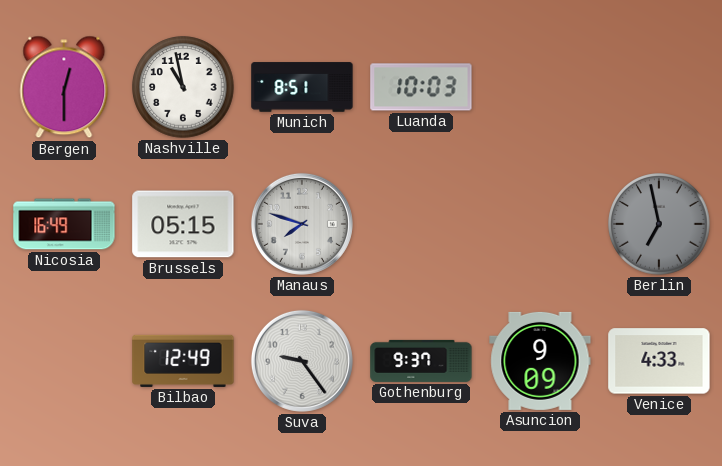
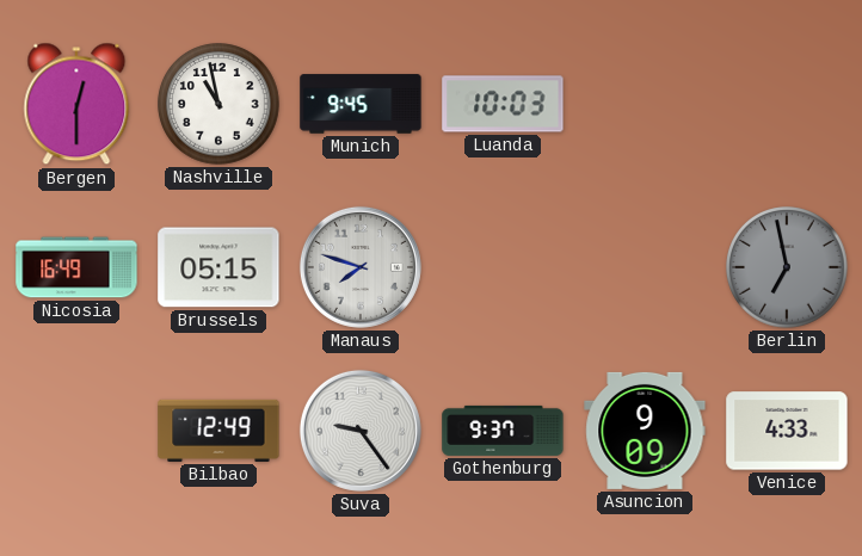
Munich: 8:51 -> 9:45
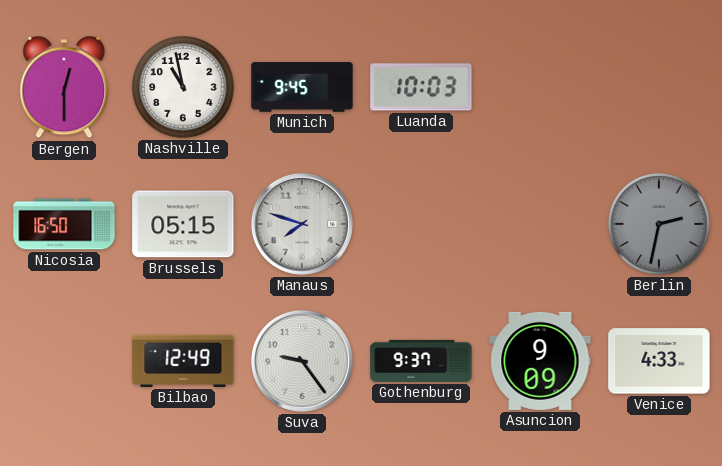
Nicosia: 16:49 -> 16:50
Berlin: 6:58 -> 2:32
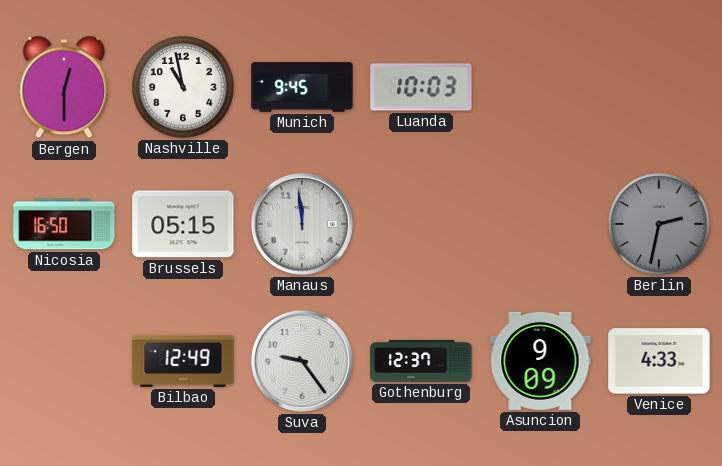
Manaus: 7:48 -> 11:59
Gothenburg: 9:37 -> 12:37
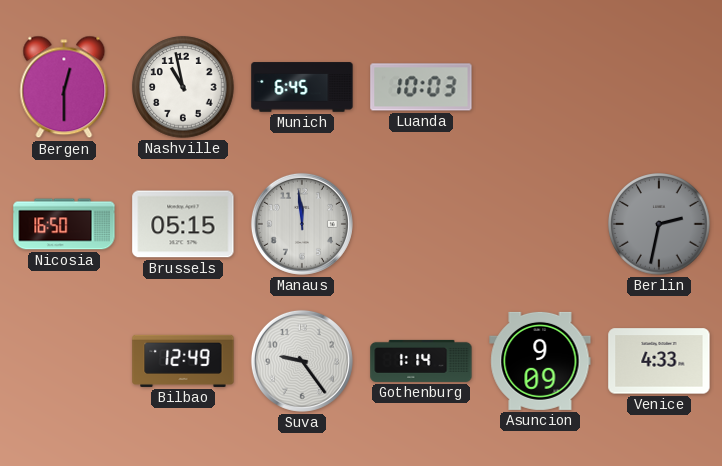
Munich: 9:45 -> 6:45
Gothenburg: 12:37 -> 1:14
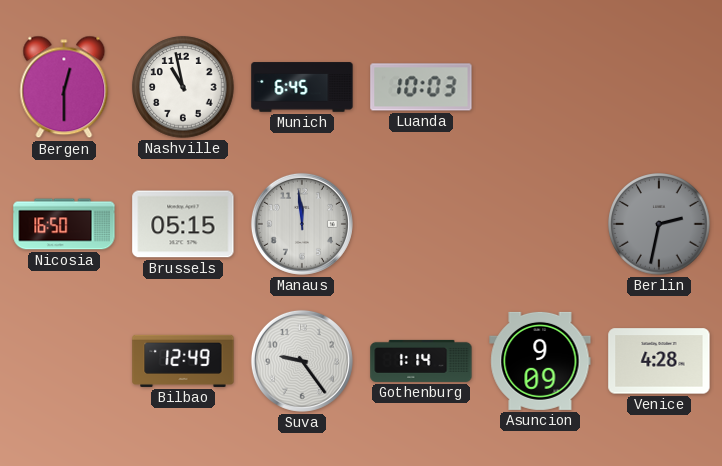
Venice: 4:33 -> 4:28
